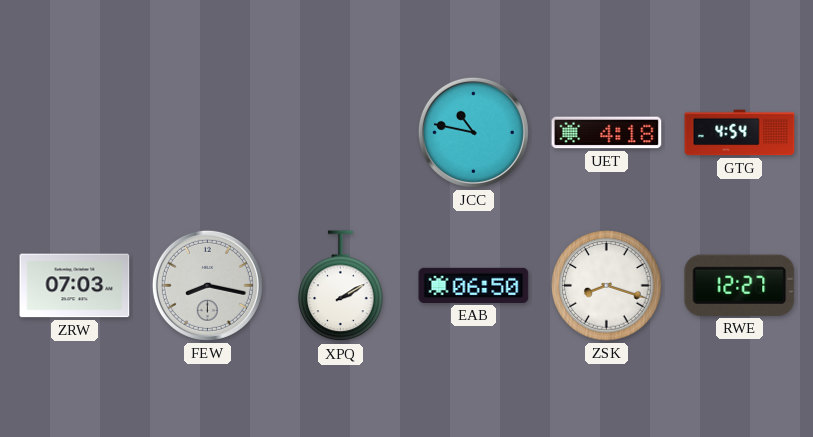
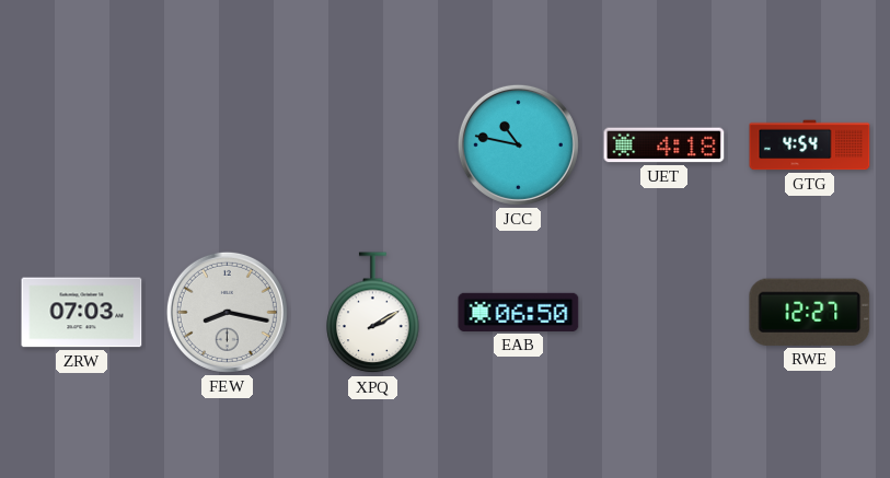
ZSK: 8:18 -> none
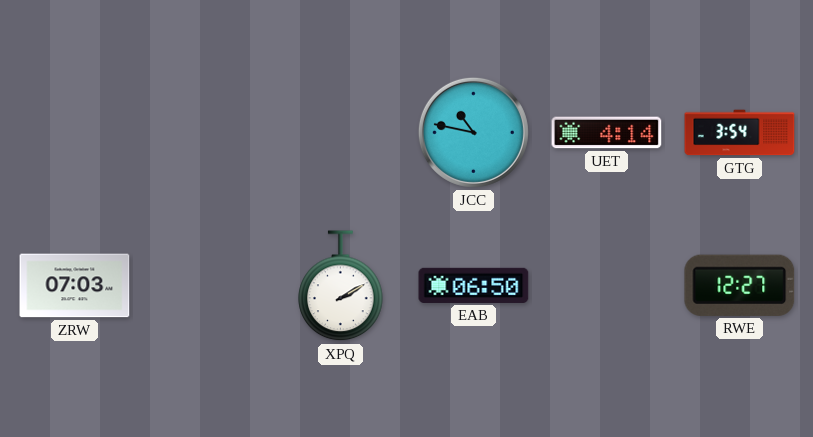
UET: 4:18 -> 4:14
GTG: 4:54 -> 3:54
FEW: 8:17 -> none
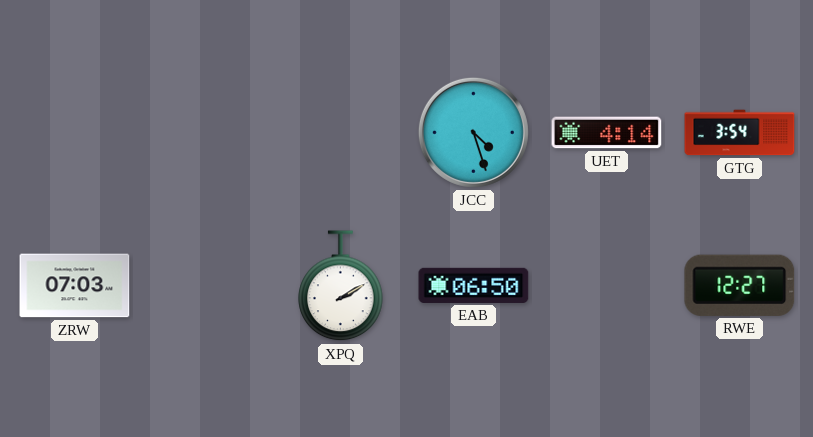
JCC: 10:47 -> 4:27
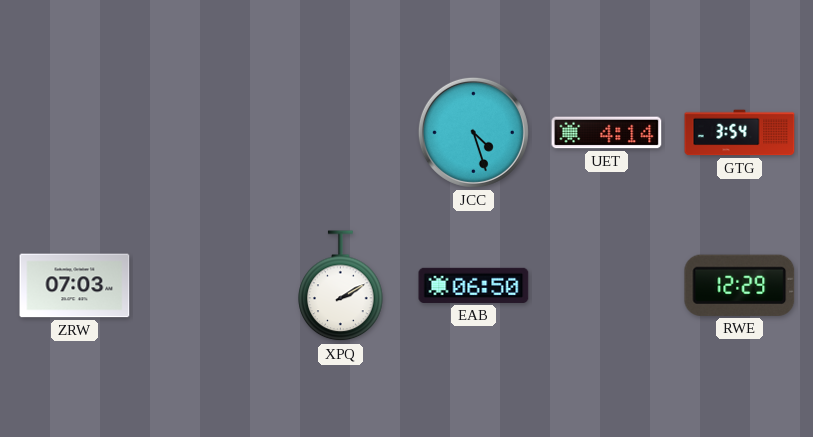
RWE: 12:27 -> 12:29
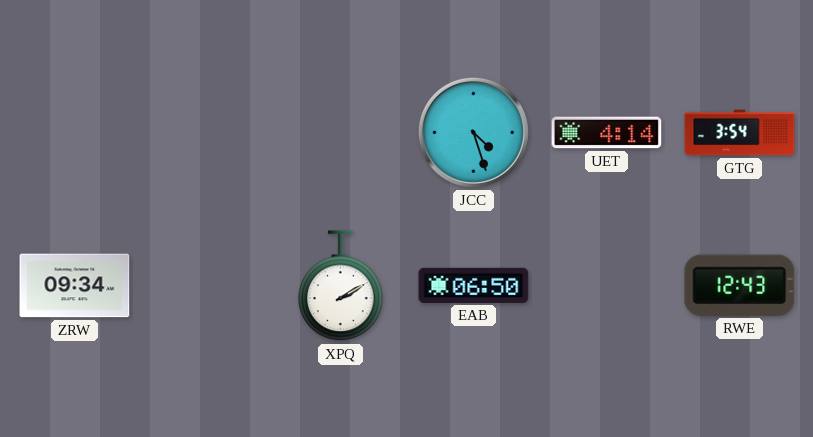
ZRW: 07:03 -> 09:34
RWE: 12:29 -> 12:43
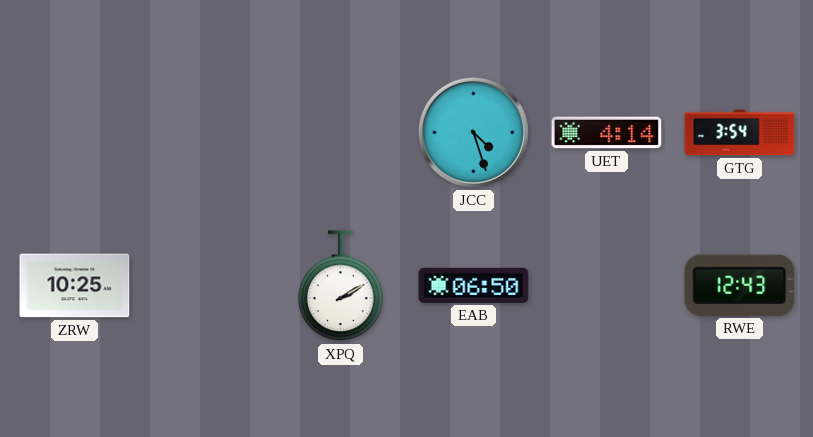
ZRW: 09:34 -> 10:25
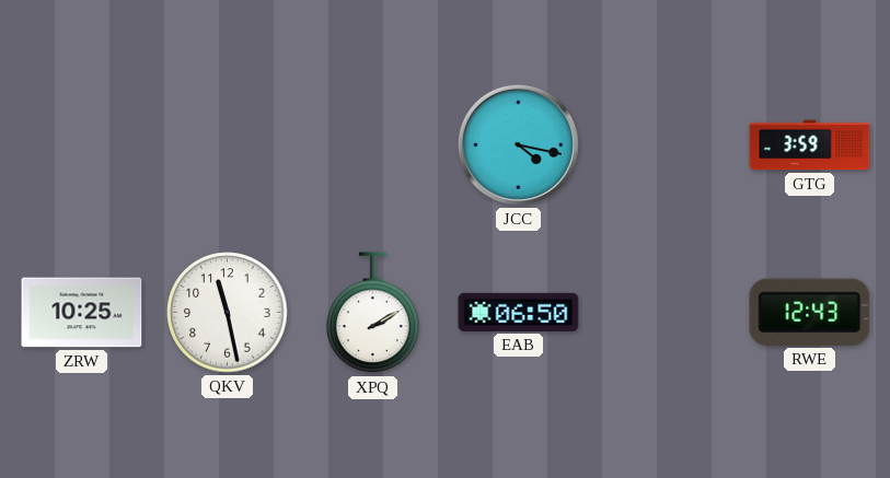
JCC: 4:27 -> 4:17
UET: 4:14 -> none
GTG: 3:54 -> 3:59
QKV: none -> 11:28
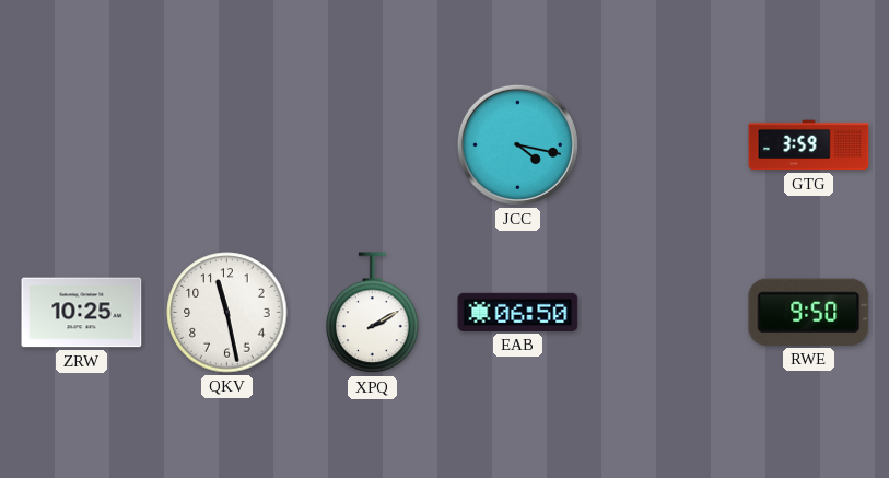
RWE: 12:43 -> 9:50
